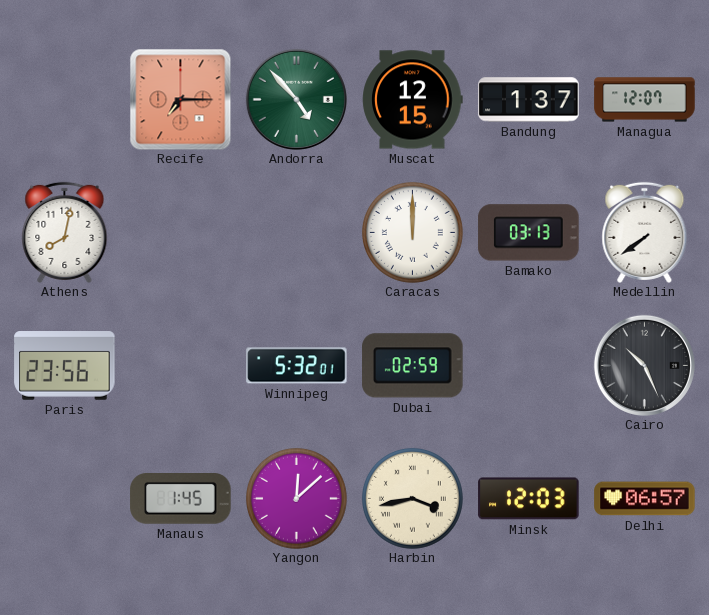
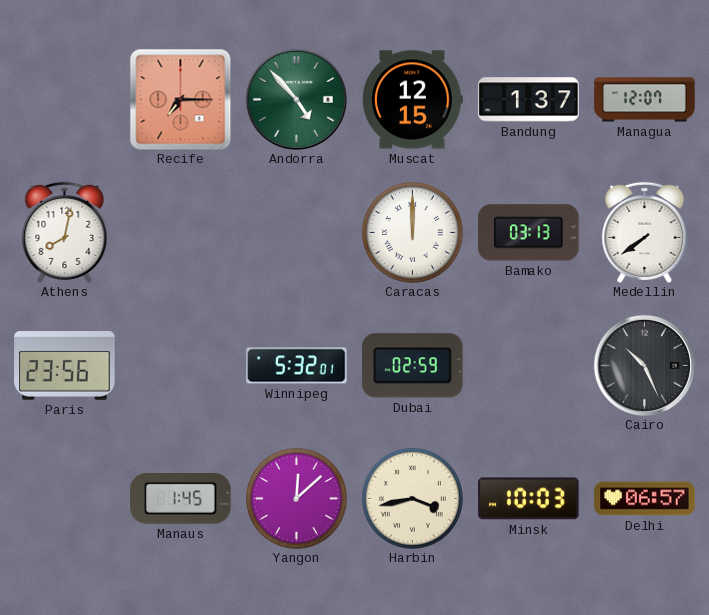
Minsk: 12:03 -> 10:03
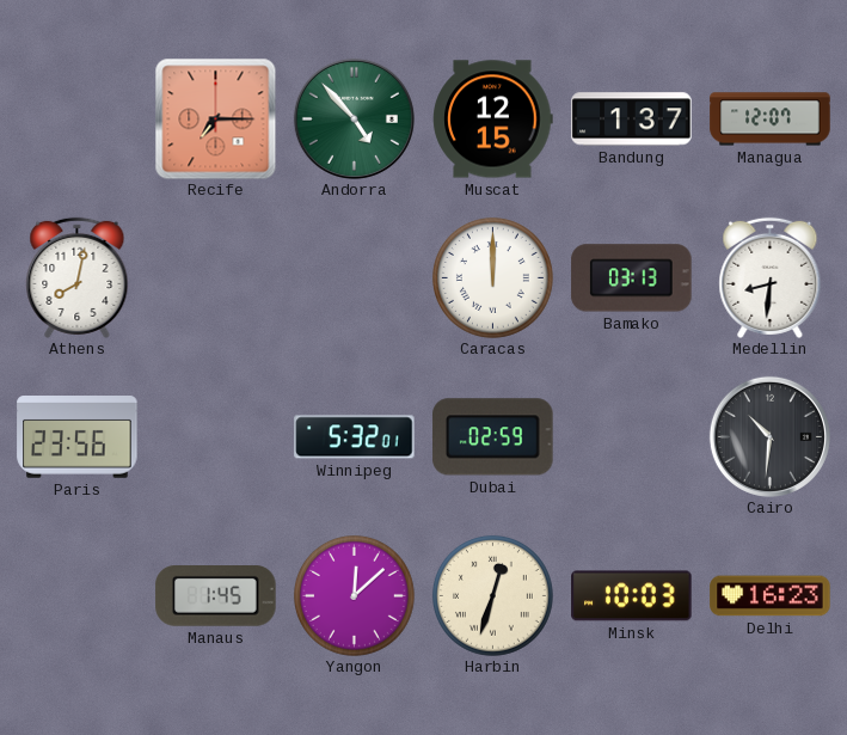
Medellin: 7:39 -> 8:31
Cairo: 10:26 -> 10:31
Harbin: 3:43 -> 12:33
Delhi: 06:57 -> 16:23
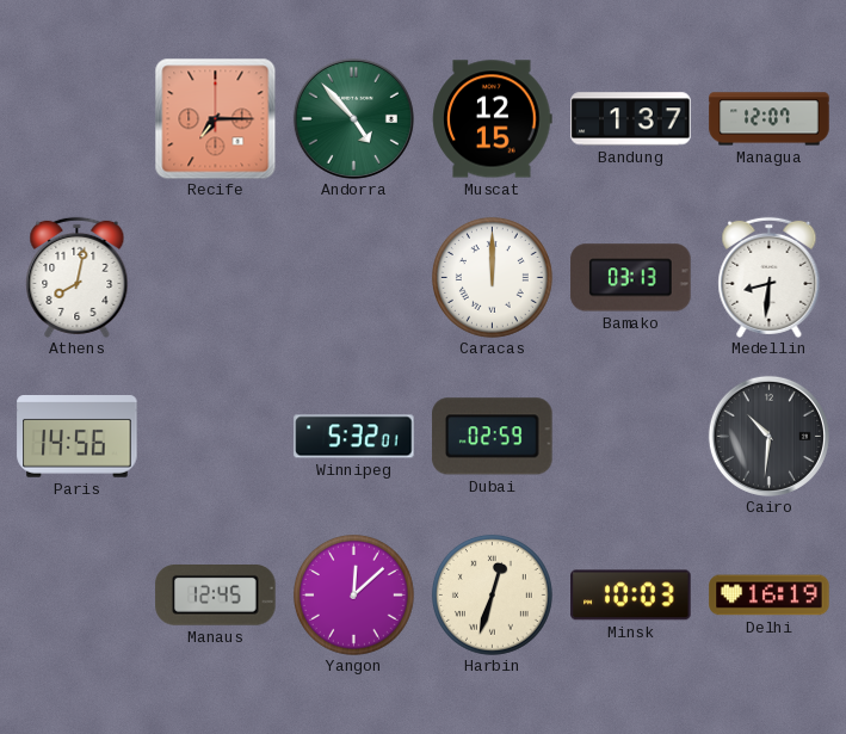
Paris: 23:56 -> 14:56
Manaus: 1:45 -> 12:45
Delhi: 16:23 -> 16:19
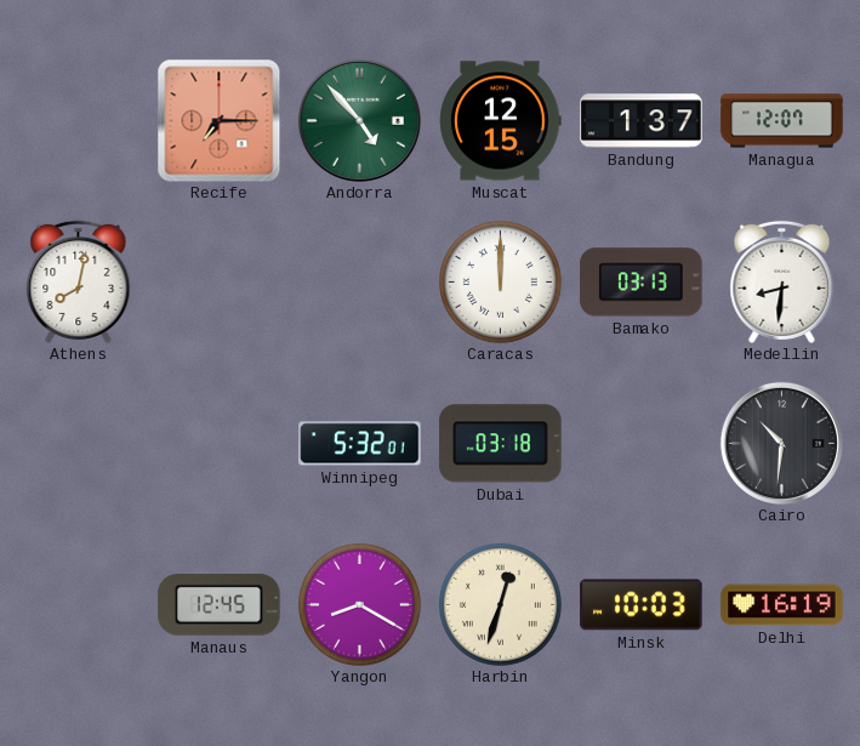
Paris: 14:56 -> none
Dubai: 02:59 -> 03:18
Yangon: 12:08 -> 8:20
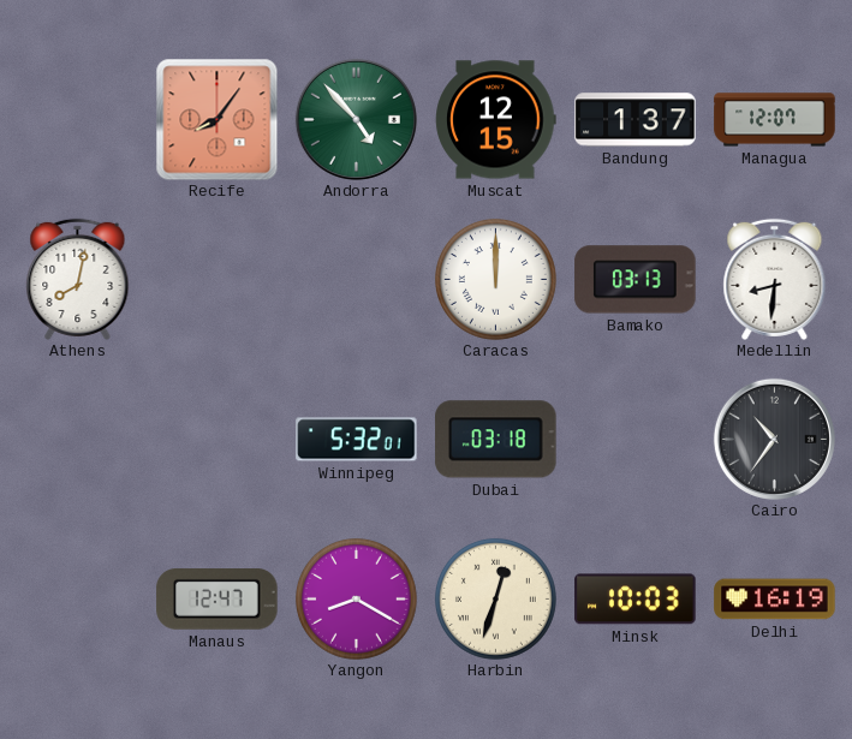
Recife: 7:15 -> 8:06
Cairo: 10:31 -> 10:36
Manaus: 12:45 -> 12:47
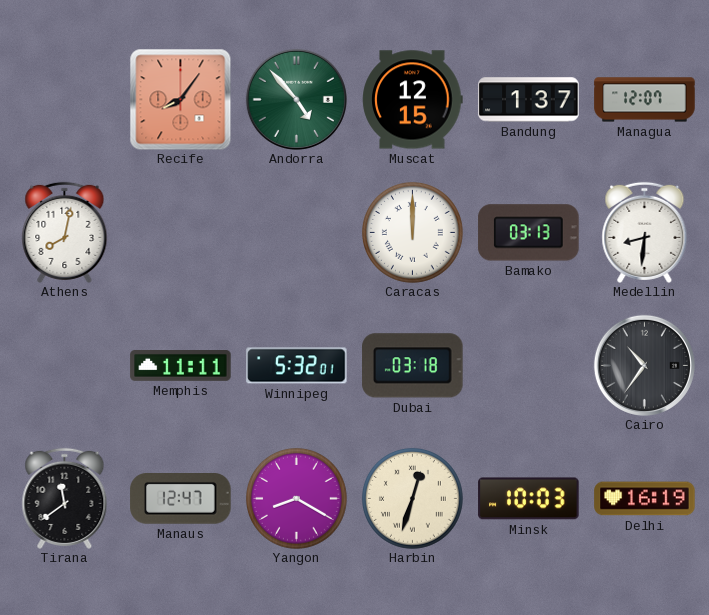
Memphis: none -> 11:11
Tirana: none -> 11:39
